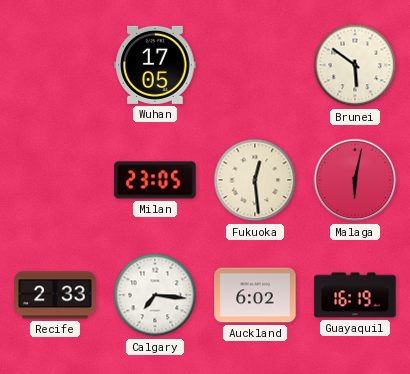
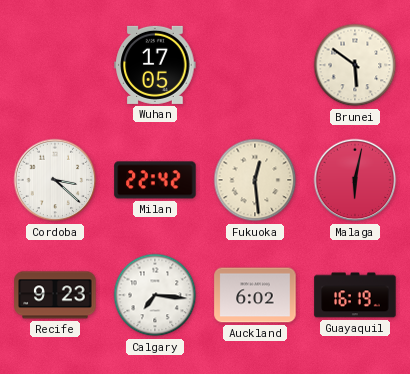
Cordoba: none -> 3:22
Milan: 23:05 -> 22:42
Recife: 2:33 -> 9:23
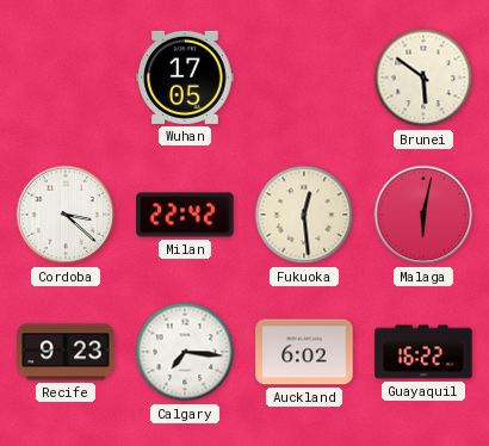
Guayaquil: 16:19 -> 16:22
